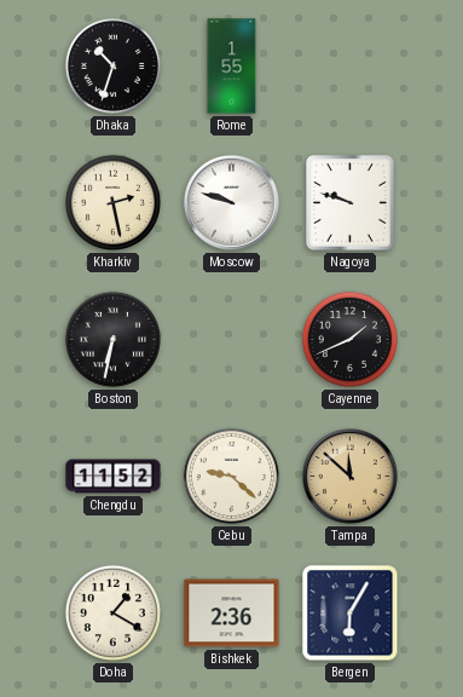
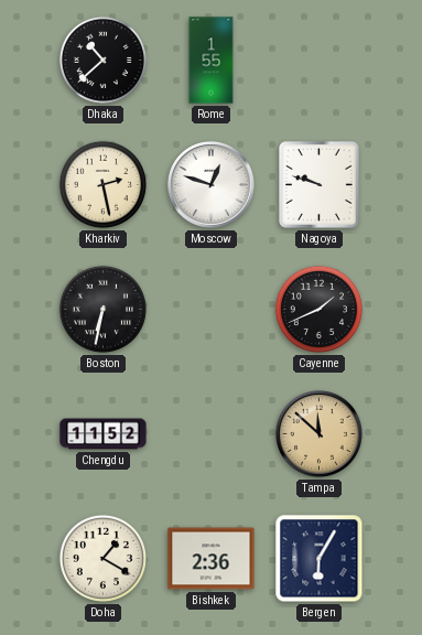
Dhaka: 10:33 -> 10:38
Moscow: 9:48 -> 12:48
Cebu: 9:22 -> none
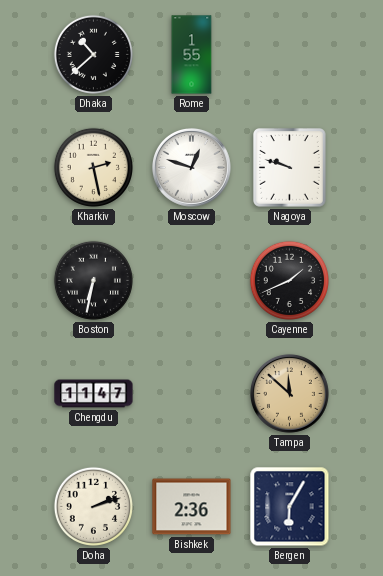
Chengdu: 11:52 -> 11:47
Doha: 1:20 -> 2:12
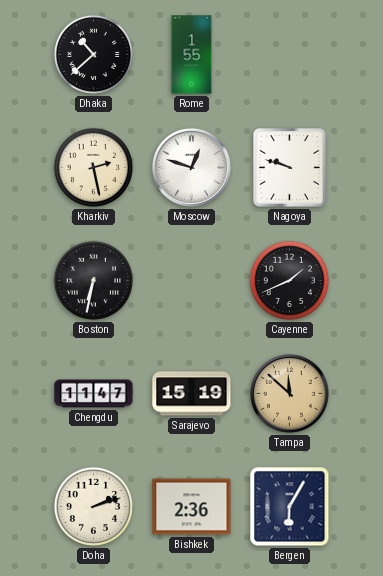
Sarajevo: none -> 15:19
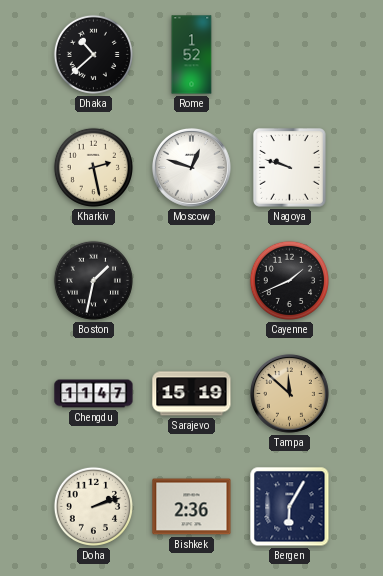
Rome: 1:55 -> 1:52
Boston: 6:32 -> 1:32
